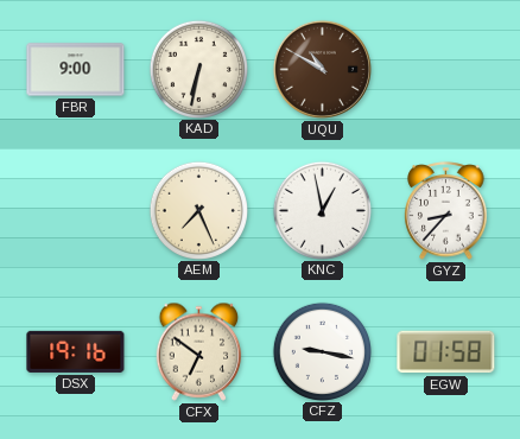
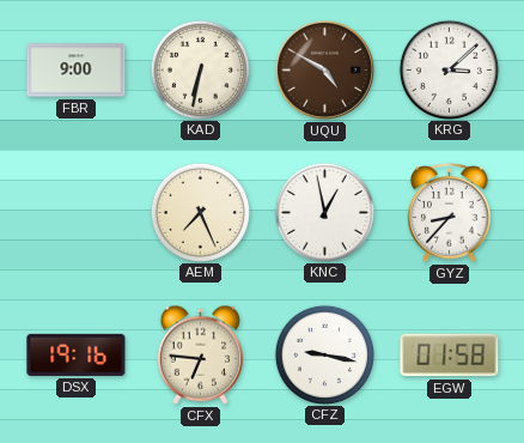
UQU: 10:50 -> 4:50
KRG: none -> 3:08
CFX: 6:51 -> 6:46
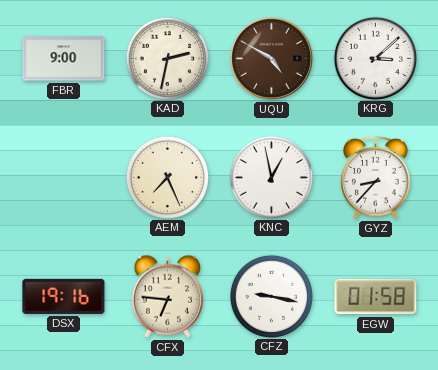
KAD: 6:32 -> 2:32
